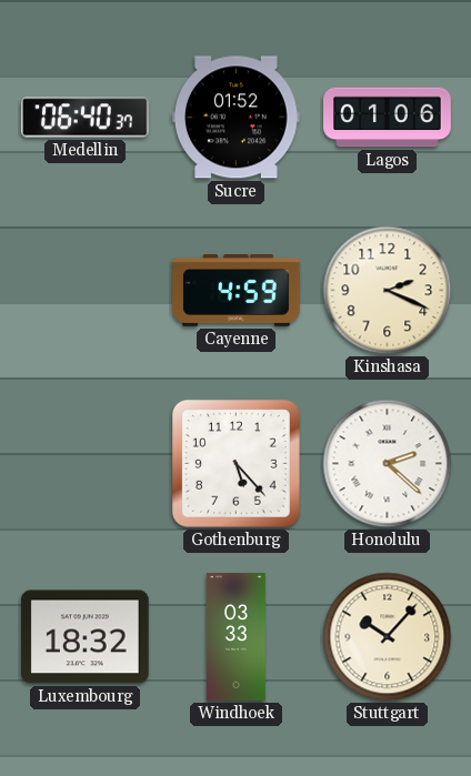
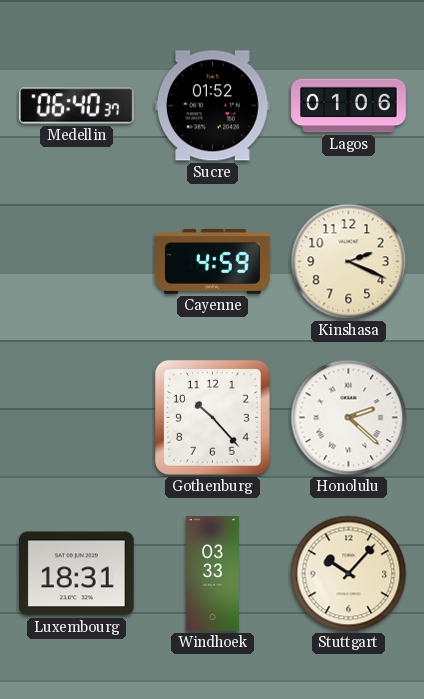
Gothenburg: 5:23 -> 10:23
Luxembourg: 18:32 -> 18:31
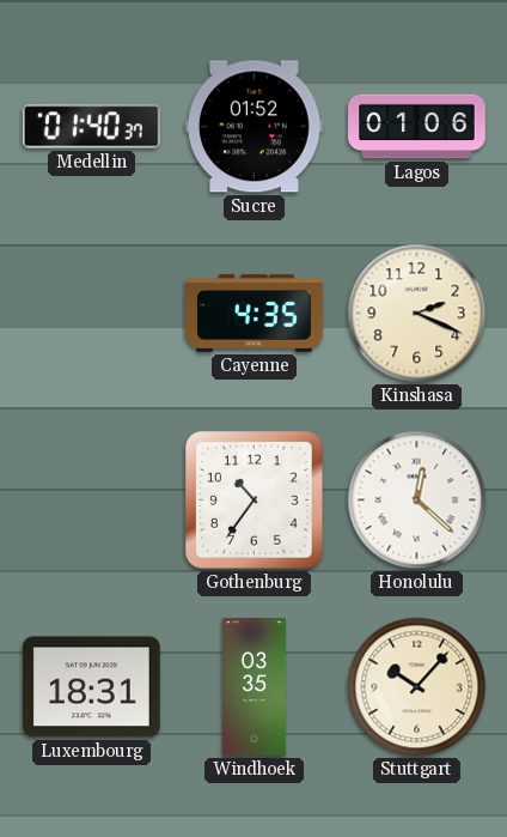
Medellin: 06:40 -> 01:40
Cayenne: 4:59 -> 4:35
Gothenburg: 10:23 -> 10:36
Honolulu: 2:22 -> 12:22
Windhoek: 03:33 -> 03:35
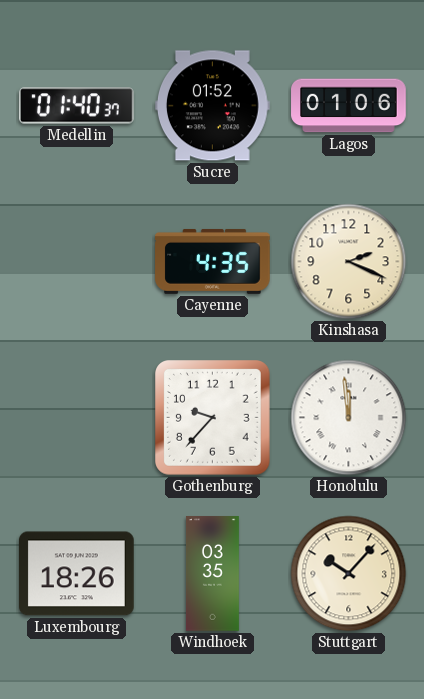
Gothenburg: 10:36 -> 9:37
Honolulu: 12:22 -> 11:59
Luxembourg: 18:31 -> 18:26
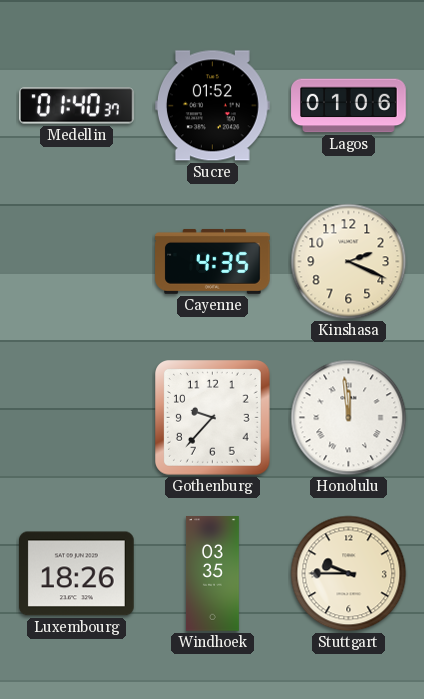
Stuttgart: 10:07 -> 9:45
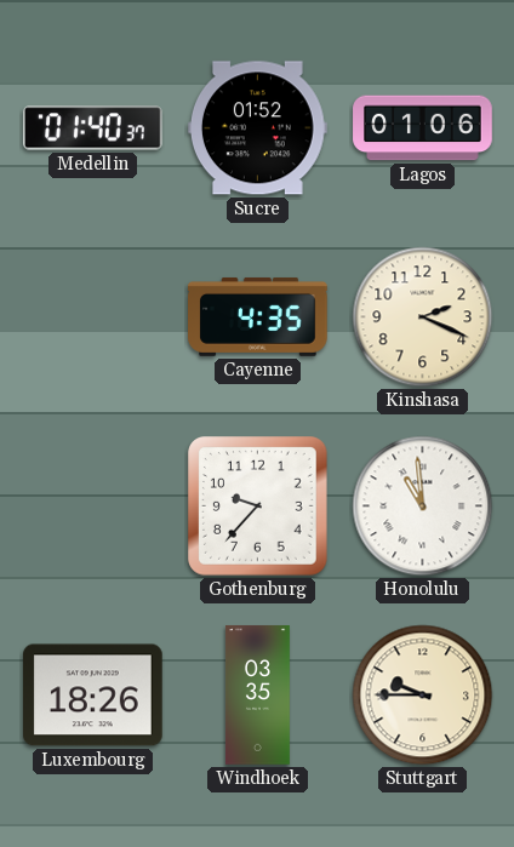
Honolulu: 11:59 -> 10:59
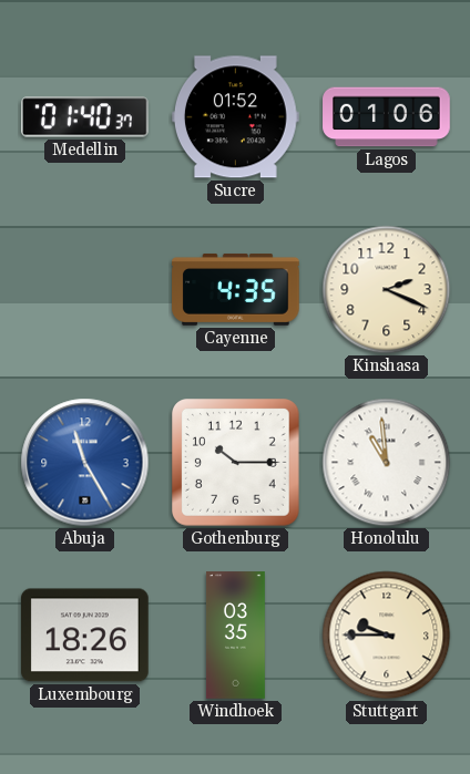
Abuja: none -> 11:25
Gothenburg: 9:37 -> 10:15
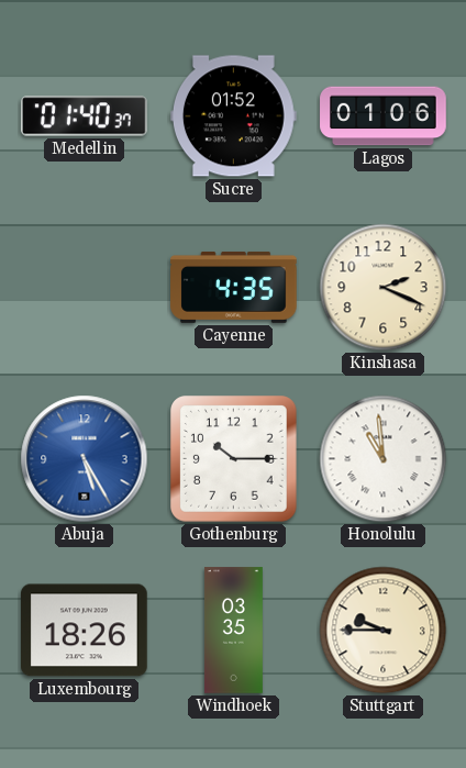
Abuja: 11:25 -> 5:25
